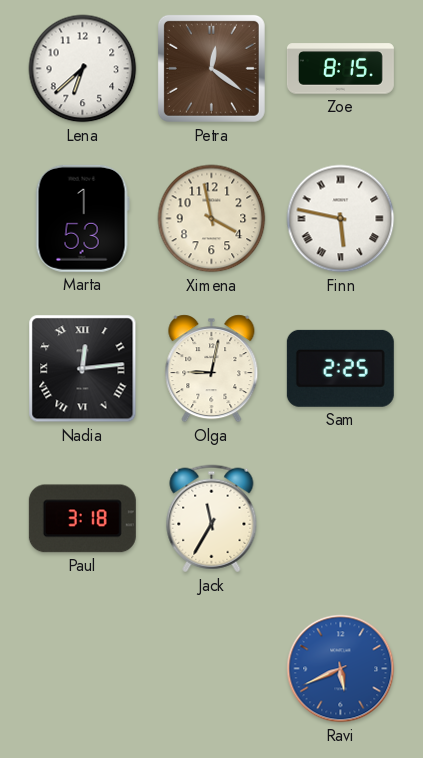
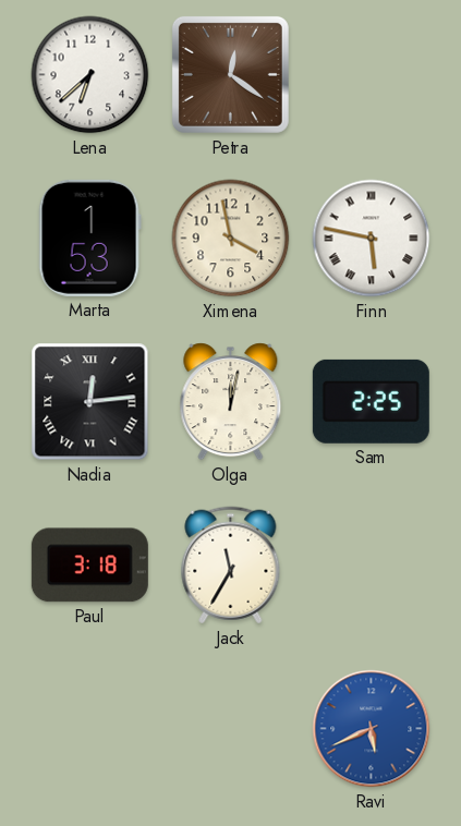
Zoe: 8:15 -> none
Olga: 9:02 -> 12:02
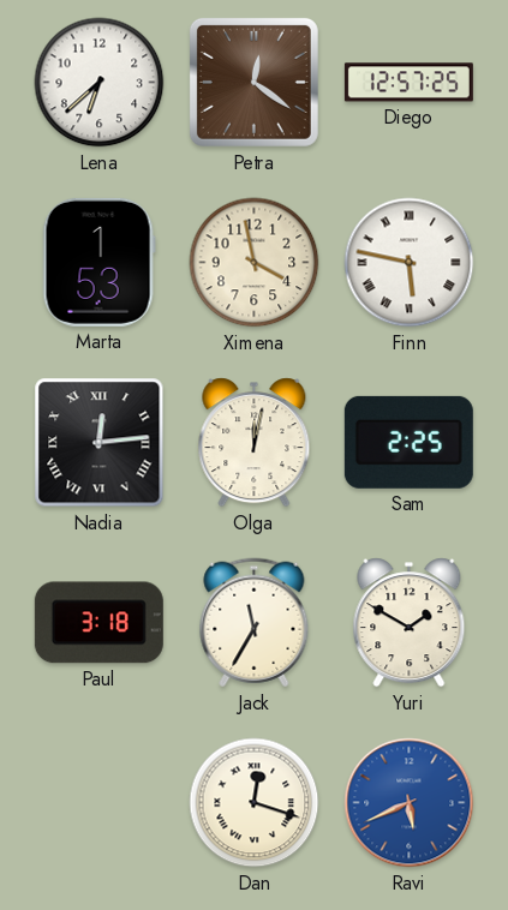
Diego: none -> 12:57
Yuri: none -> 1:50
Dan: none -> 12:18
